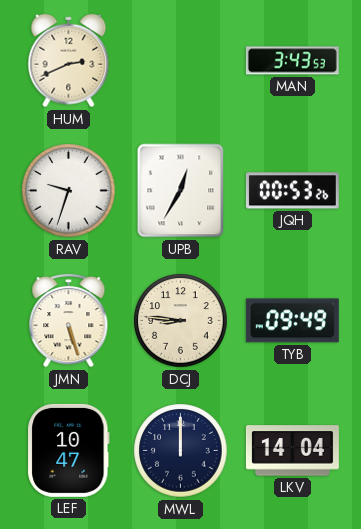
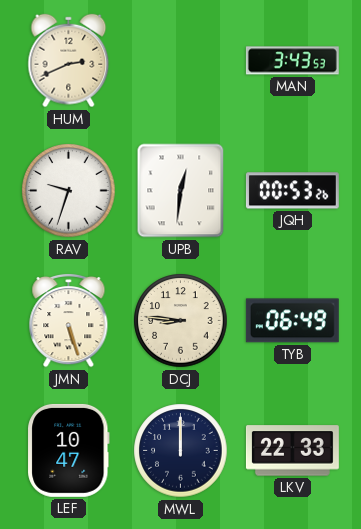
UPB: 12:35 -> 12:31
TYB: 09:49 -> 06:49
LKV: 14:04 -> 22:33
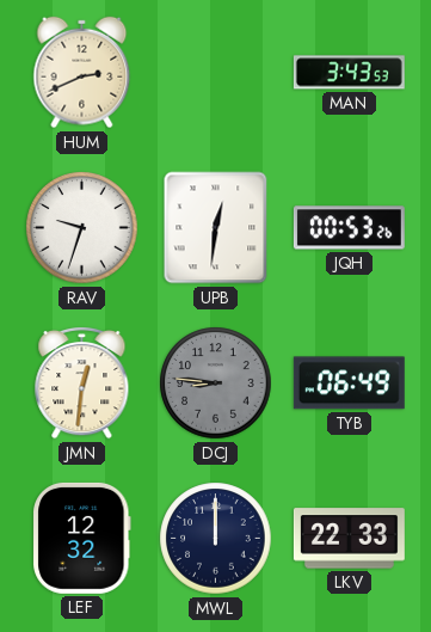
JMN: 5:27 -> 12:31
DCJ dial: cream -> grey
LEF: 10:47 -> 12:32
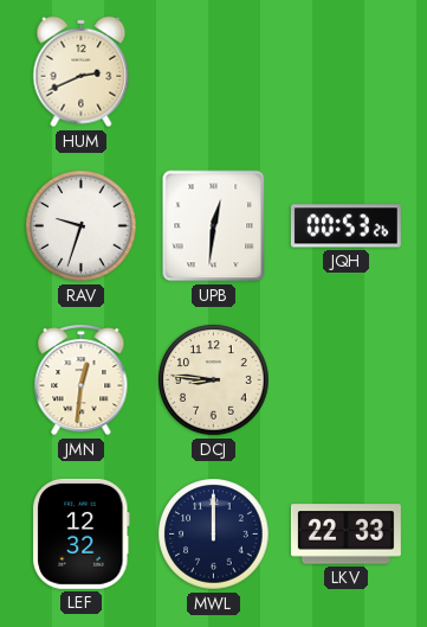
MAN: 3:43 -> none
DCJ dial: grey -> cream
TYB: 06:49 -> none
